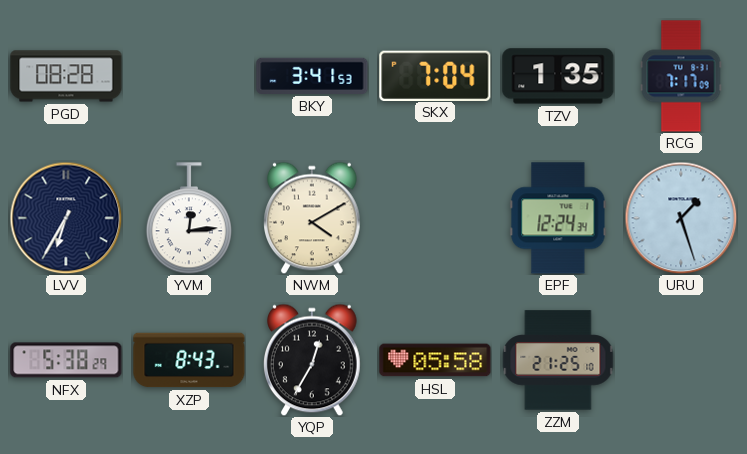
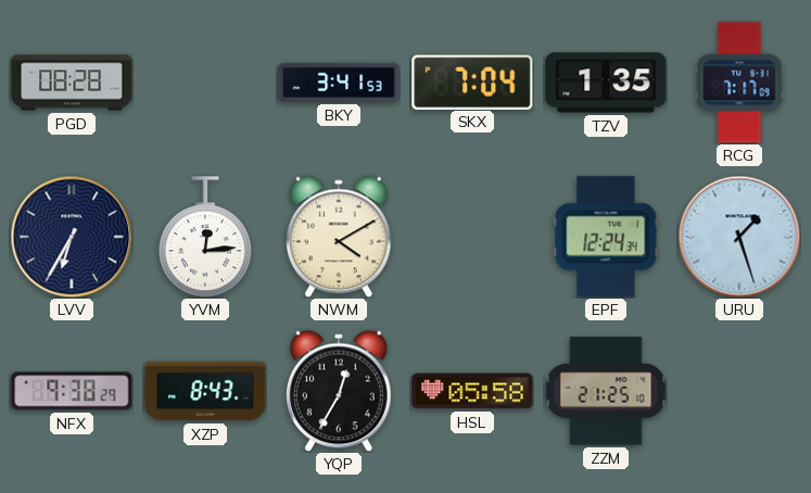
NFX: 5:38 -> 9:38
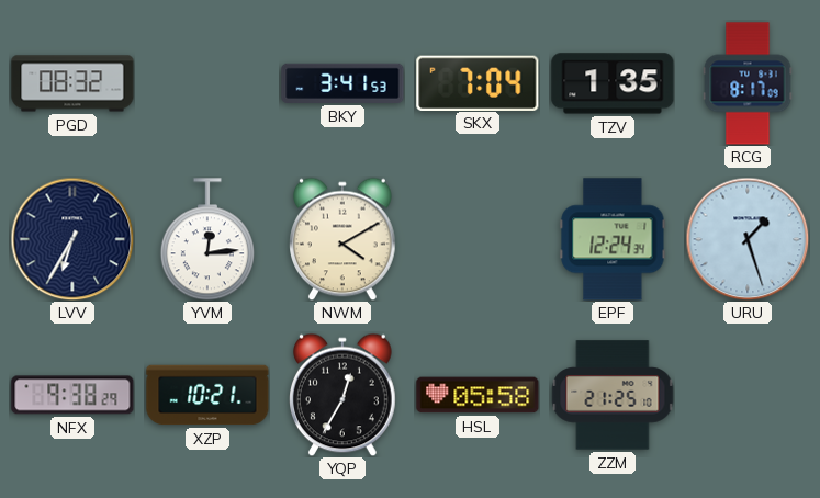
PGD: 08:28 -> 08:32
RCG: 7:17 -> 8:17
XZP: 8:43 -> 10:21
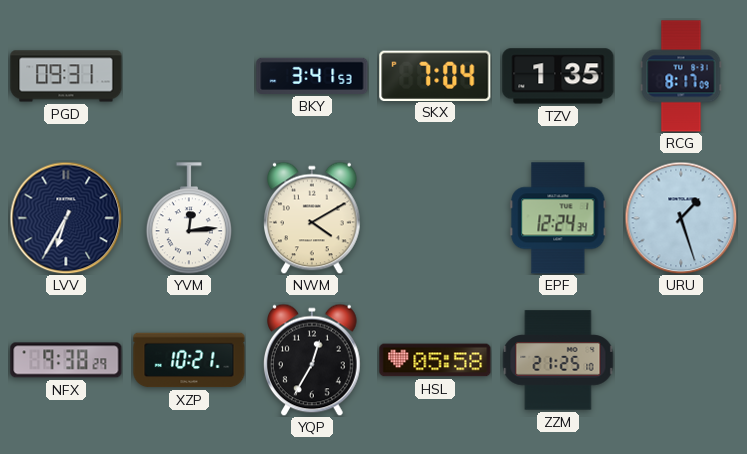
PGD: 08:32 -> 09:31
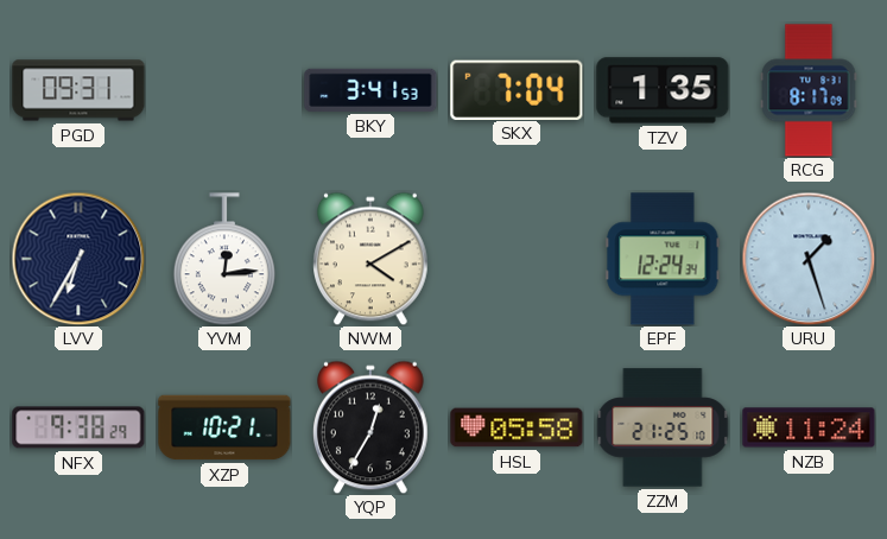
NZB: none -> 11:24
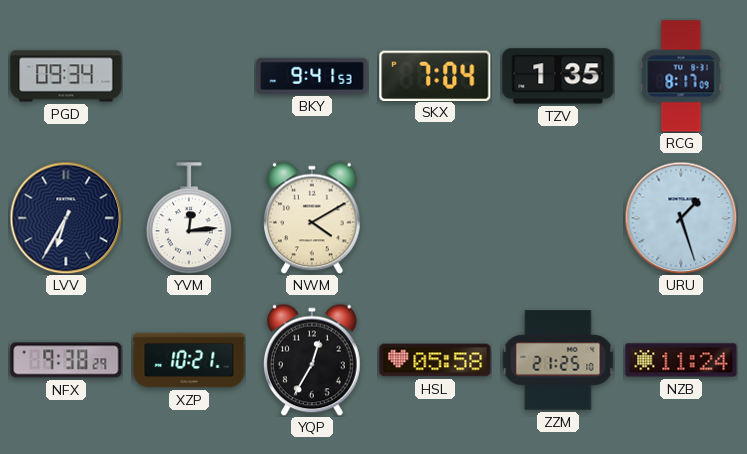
PGD: 09:31 -> 09:34
BKY: 3:41 -> 9:41
EPF: 12:24 -> none
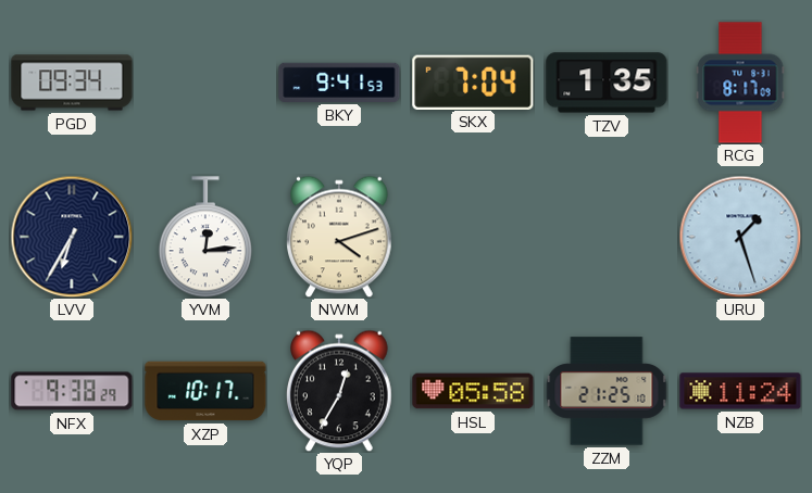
NWM: 4:10 -> 4:12
XZP: 10:21 -> 10:17
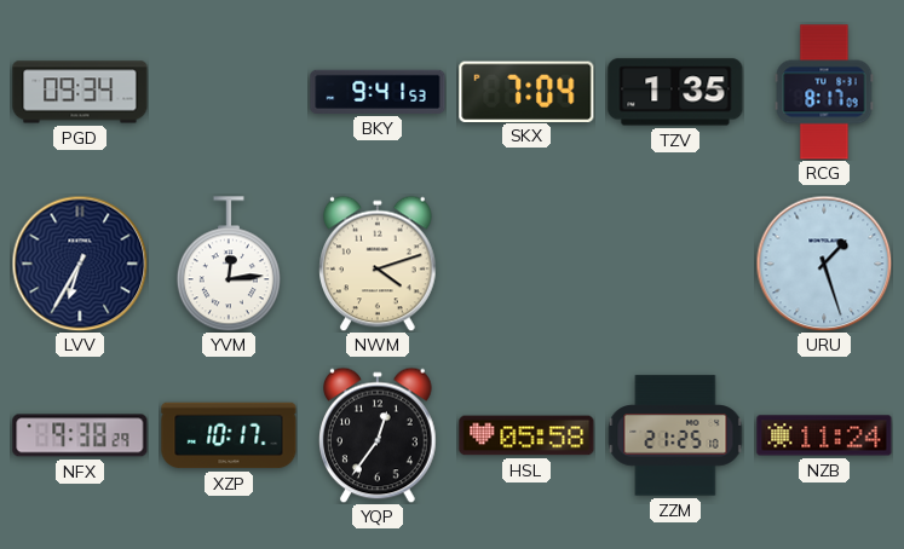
YQP: 12:35 -> 12:36
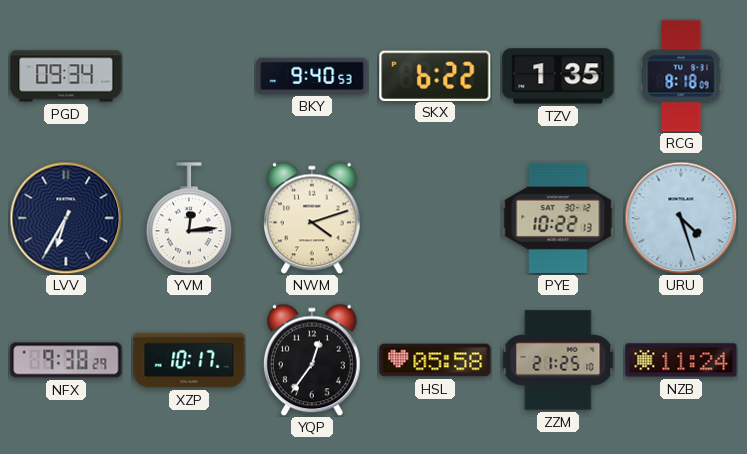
BKY: 9:41 -> 9:40
SKX: 7:04 -> 6:22
RCG: 8:17 -> 8:18
PYE: none -> 10:22
URU: 1:27 -> 4:27
